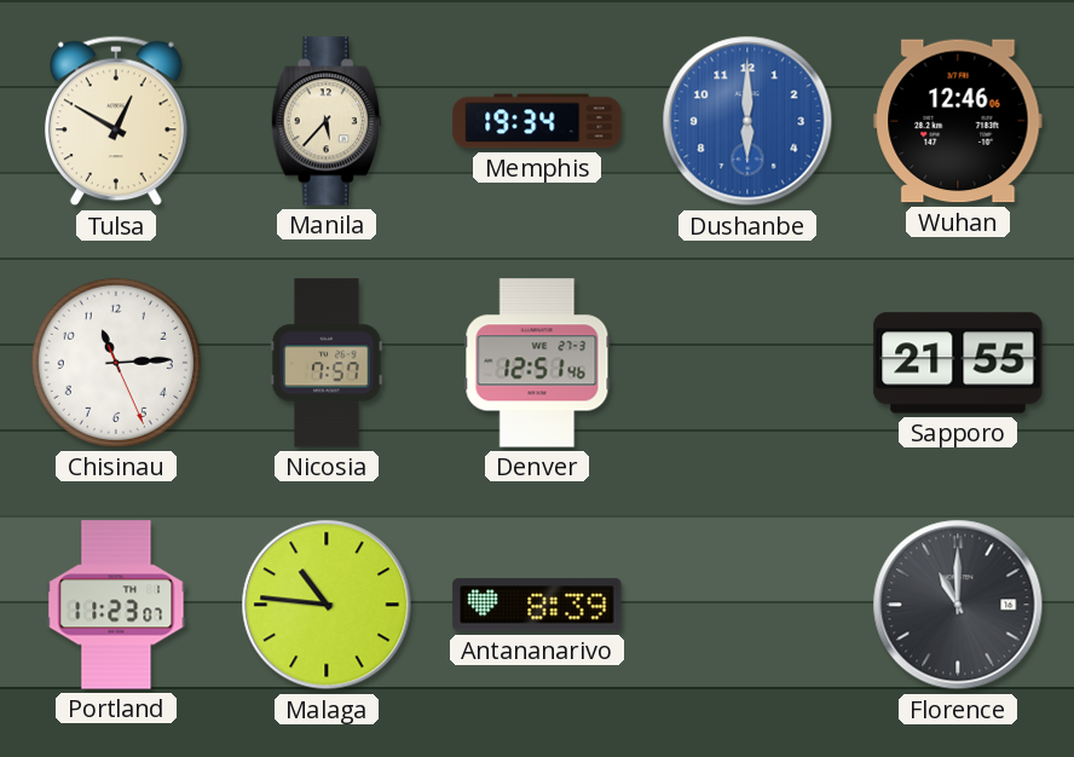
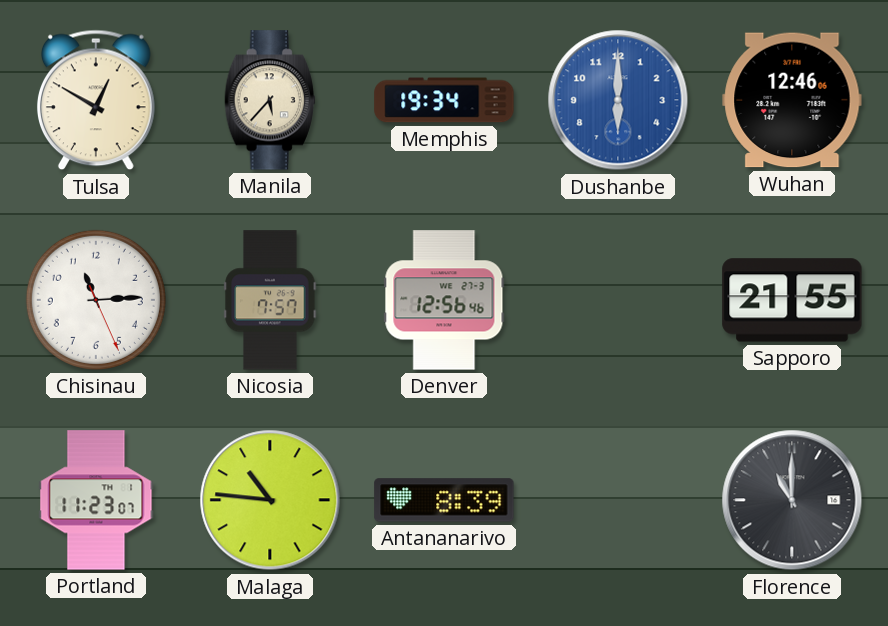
Denver: 12:51 -> 12:56
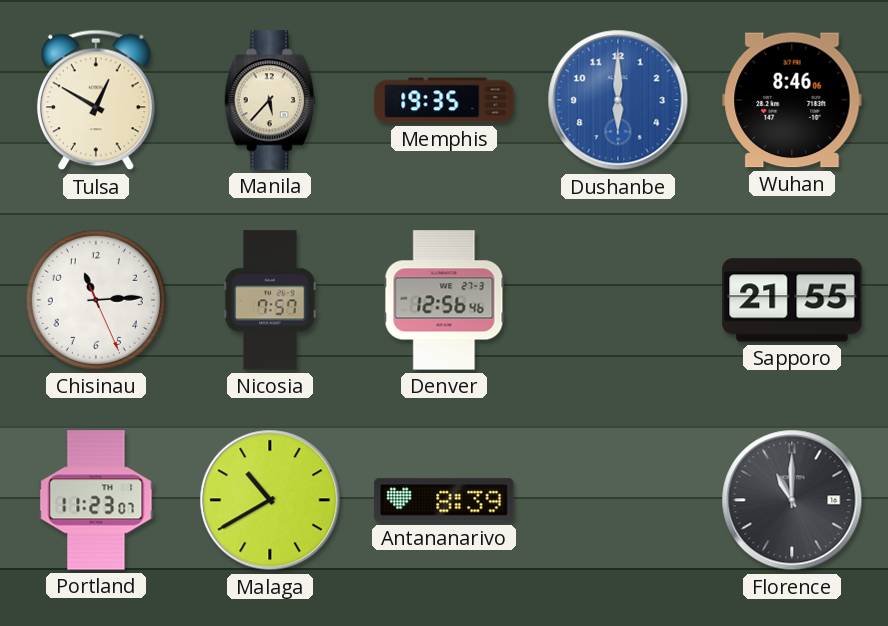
Memphis: 19:34 -> 19:35
Wuhan: 12:46 -> 8:46
Malaga: 10:46 -> 10:40
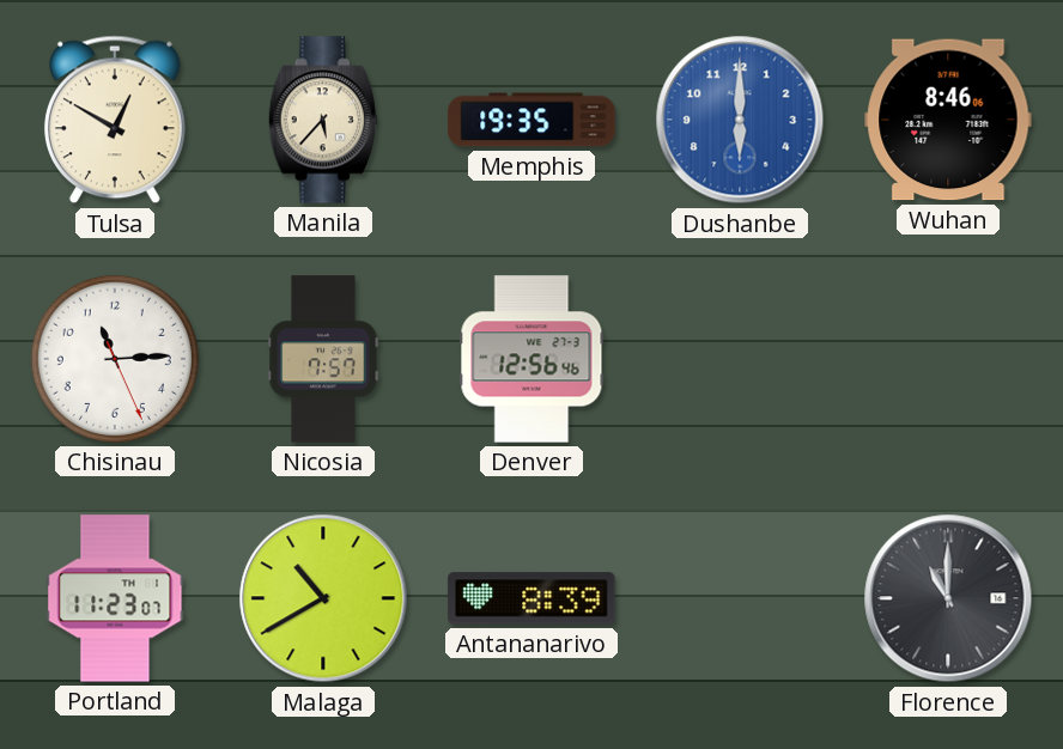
Sapporo: 21:55 -> none
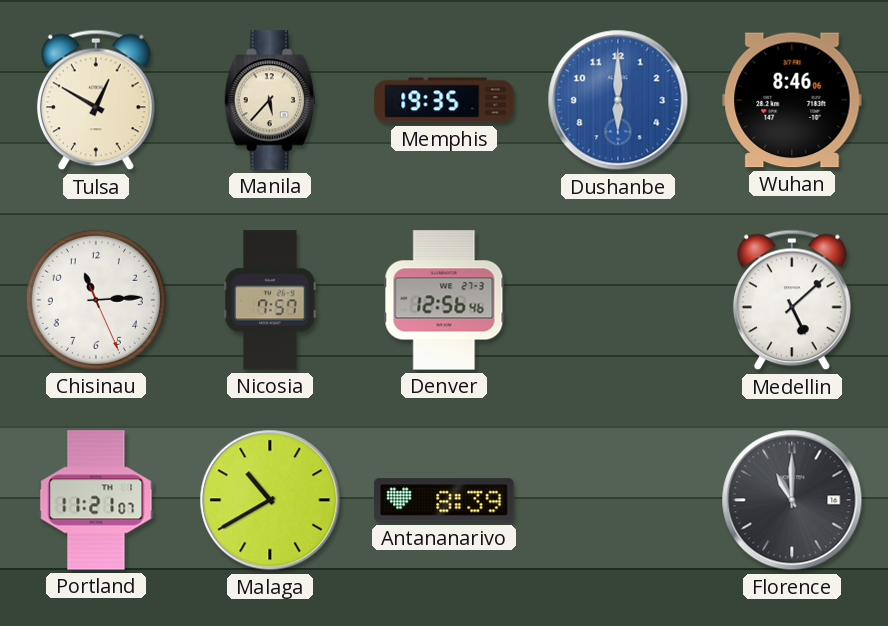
Medellin: none -> 5:08
Portland: 11:23 -> 11:21
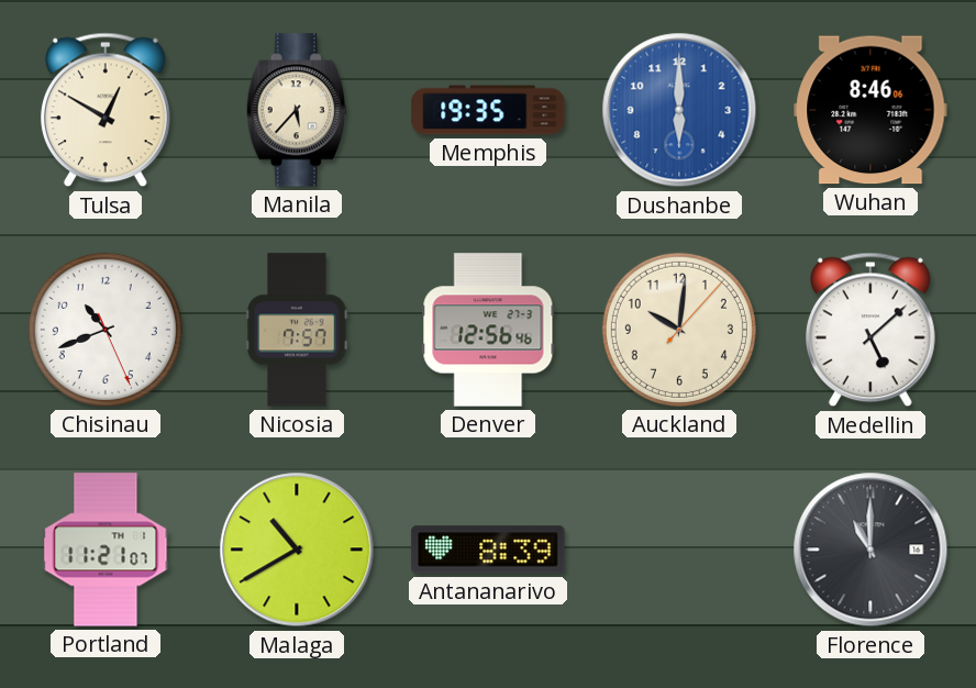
Chisinau: 11:14 -> 10:41
Auckland: none -> 10:01
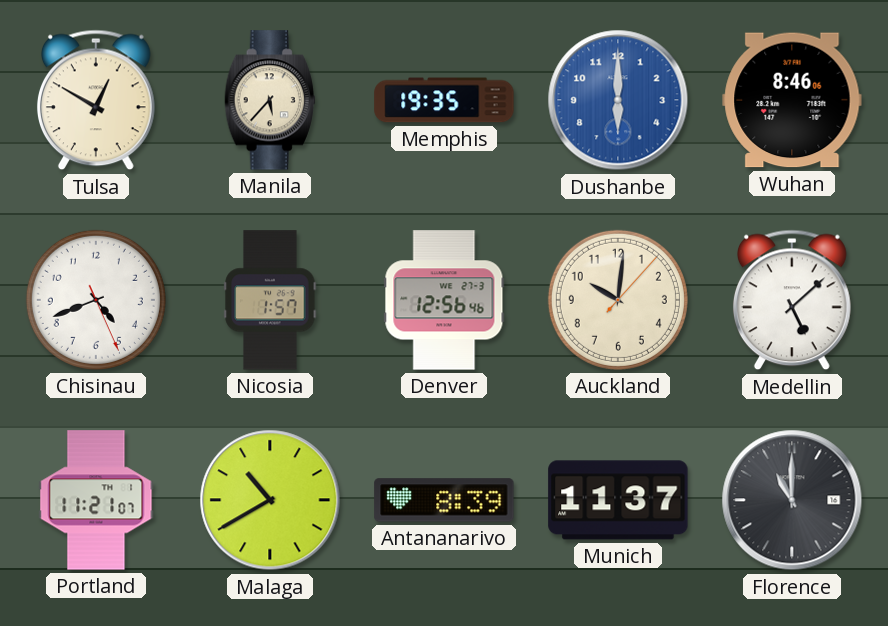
Chisinau: 10:41 -> 4:41
Nicosia: 7:57 -> 1:57
Munich: none -> 11:37
